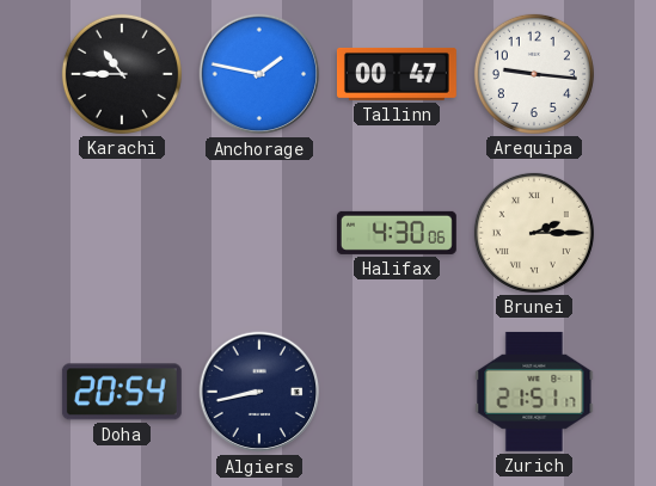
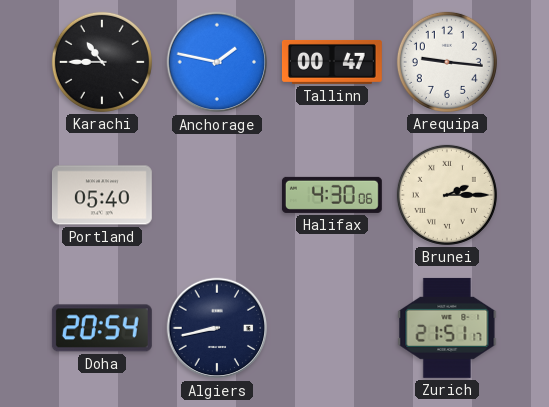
Portland: none -> 05:40
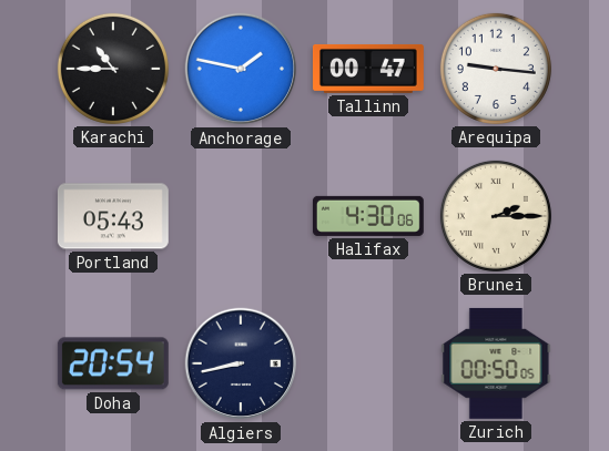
Portland: 05:40 -> 05:43
Zurich: 21:51 -> 00:50
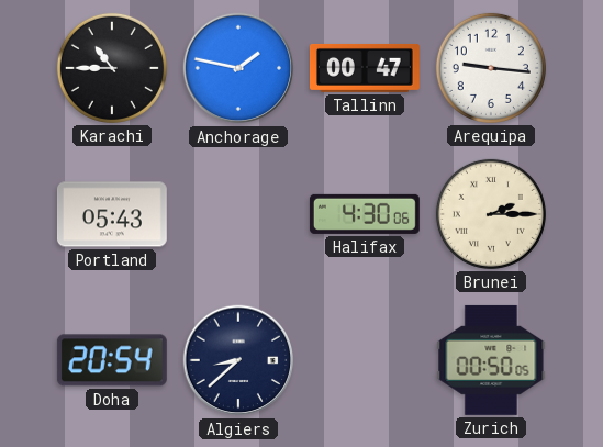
Algiers: 8:43 -> 8:38
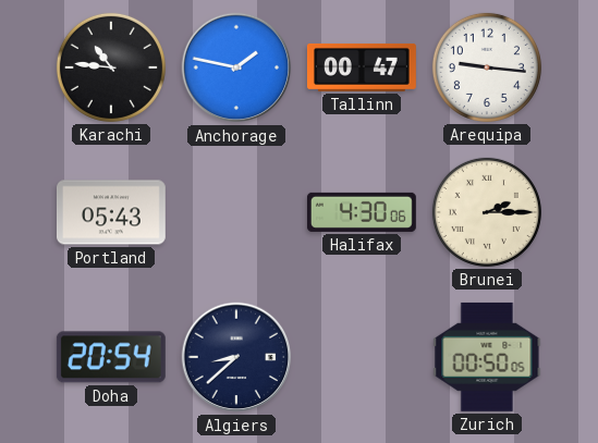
Karachi: 10:45 -> 10:46
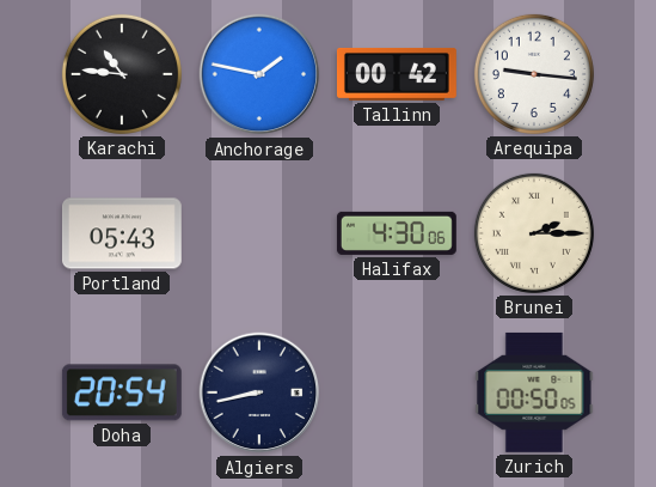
Tallinn: 00:47 -> 00:42
Algiers: 8:38 -> 8:43
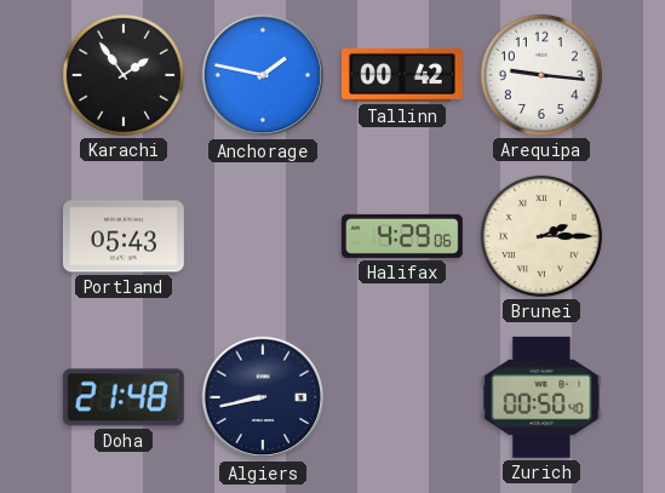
Karachi: 10:46 -> 1:54
Halifax: 4:30 -> 4:29
Doha: 20:54 -> 21:48
Zurich: 00:50:05 -> 00:50:40
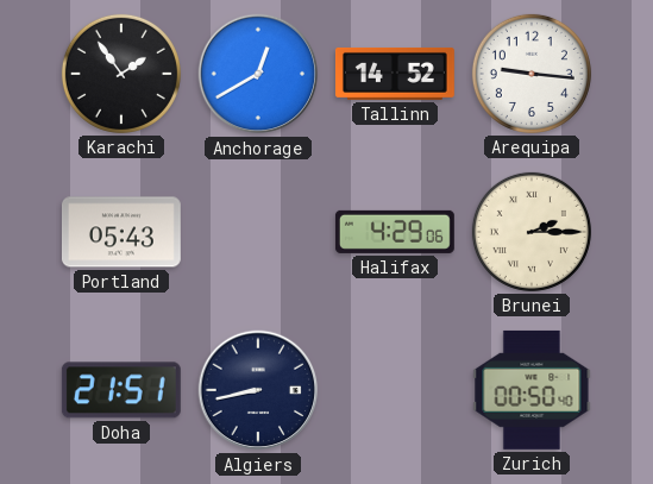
Anchorage: 1:47 -> 12:40
Tallinn: 00:42 -> 14:52
Doha: 21:48 -> 21:51
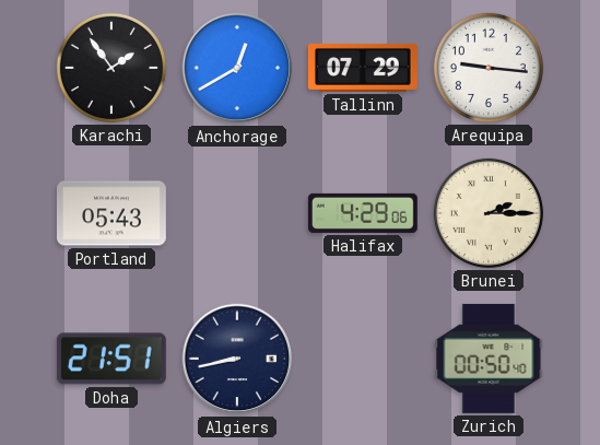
Tallinn: 14:52 -> 07:29
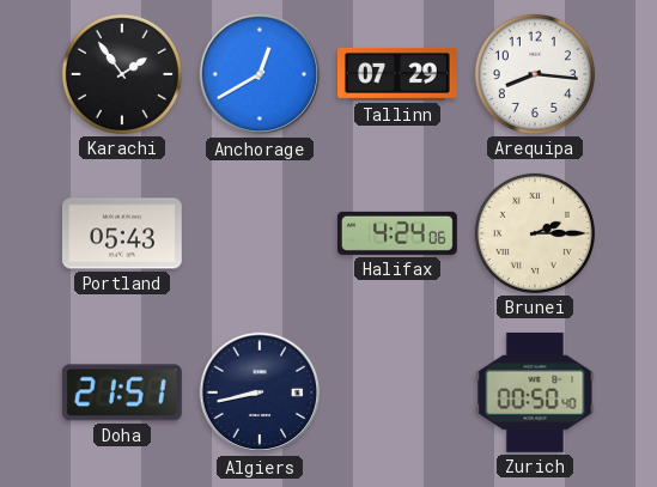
Arequipa: 9:16 -> 8:16
Halifax: 4:29 -> 4:24
